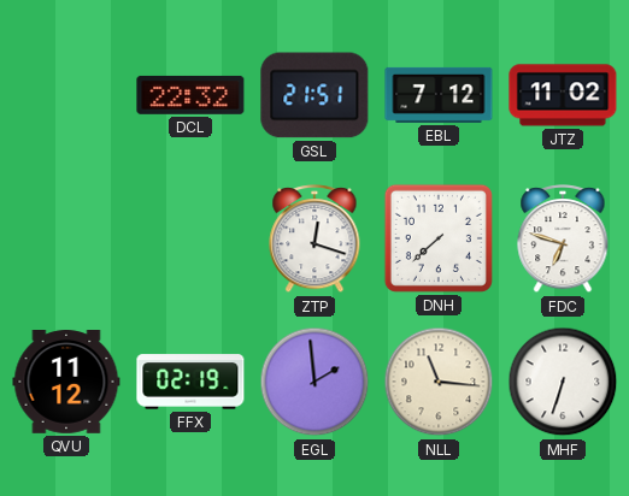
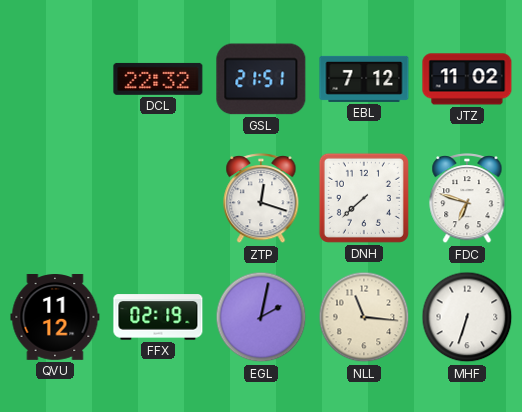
EGL: 1:59 -> 2:02
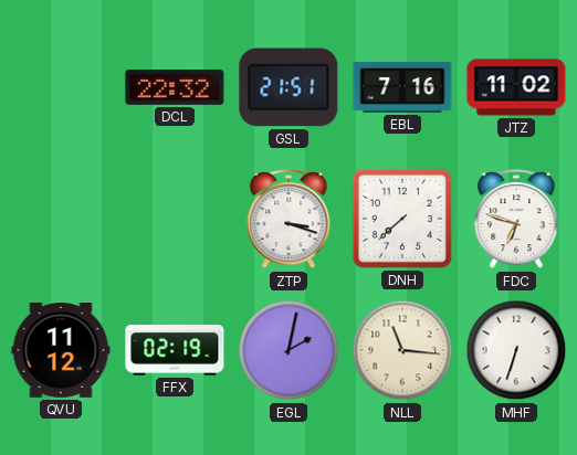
EBL: 7:12 -> 7:16
ZTP: 12:18 -> 3:18
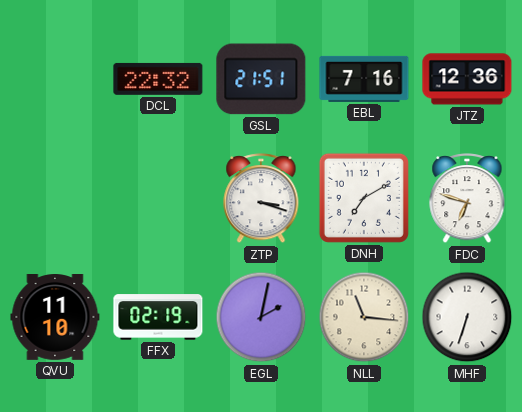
JTZ: 11:02 -> 12:36
DNH: 7:38 -> 7:10
QVU: 11:12 -> 11:10
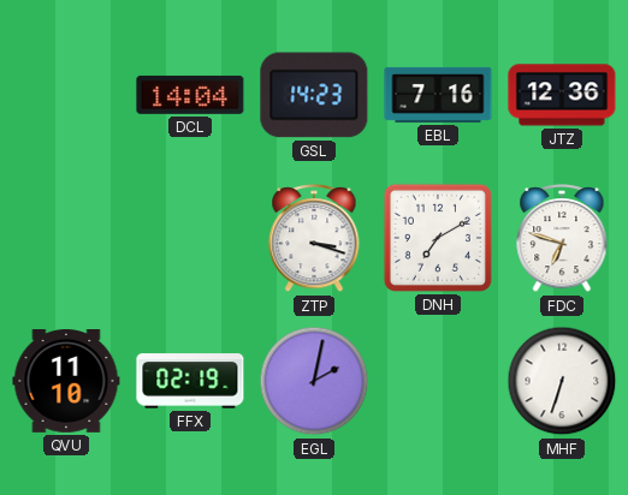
DCL: 22:32 -> 14:04
GSL: 21:51 -> 14:23
NLL: 11:16 -> none
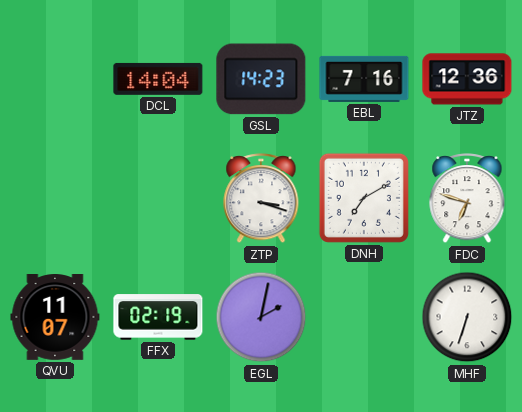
QVU: 11:10 -> 11:07
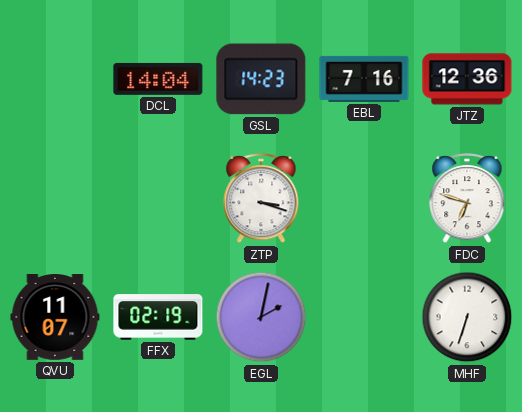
DNH: 7:10 -> none
